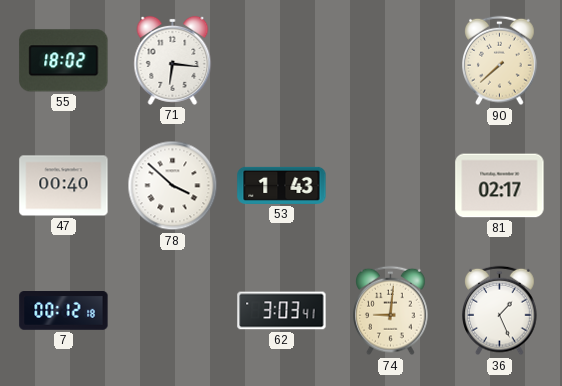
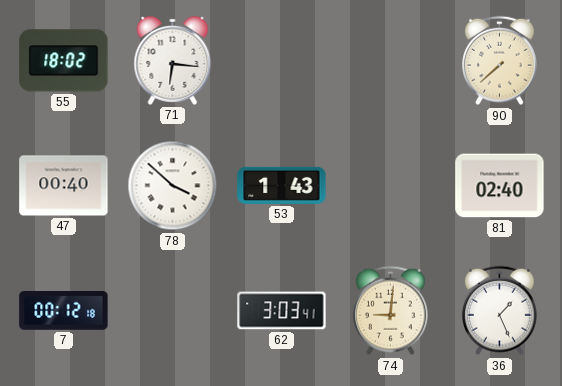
81: 02:17 -> 02:40
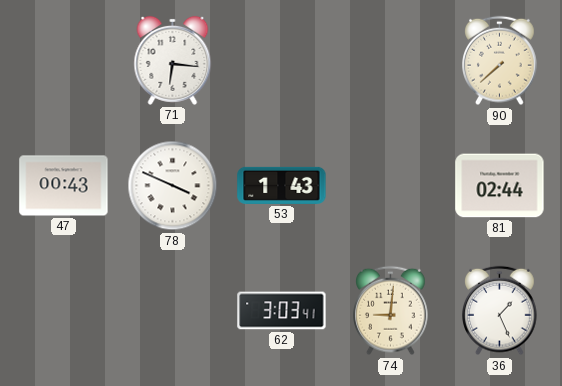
55: 18:02 -> none
47: 00:40 -> 00:43
78: 3:52 -> 3:49
81: 02:40 -> 02:44
7: 00:12 -> none
